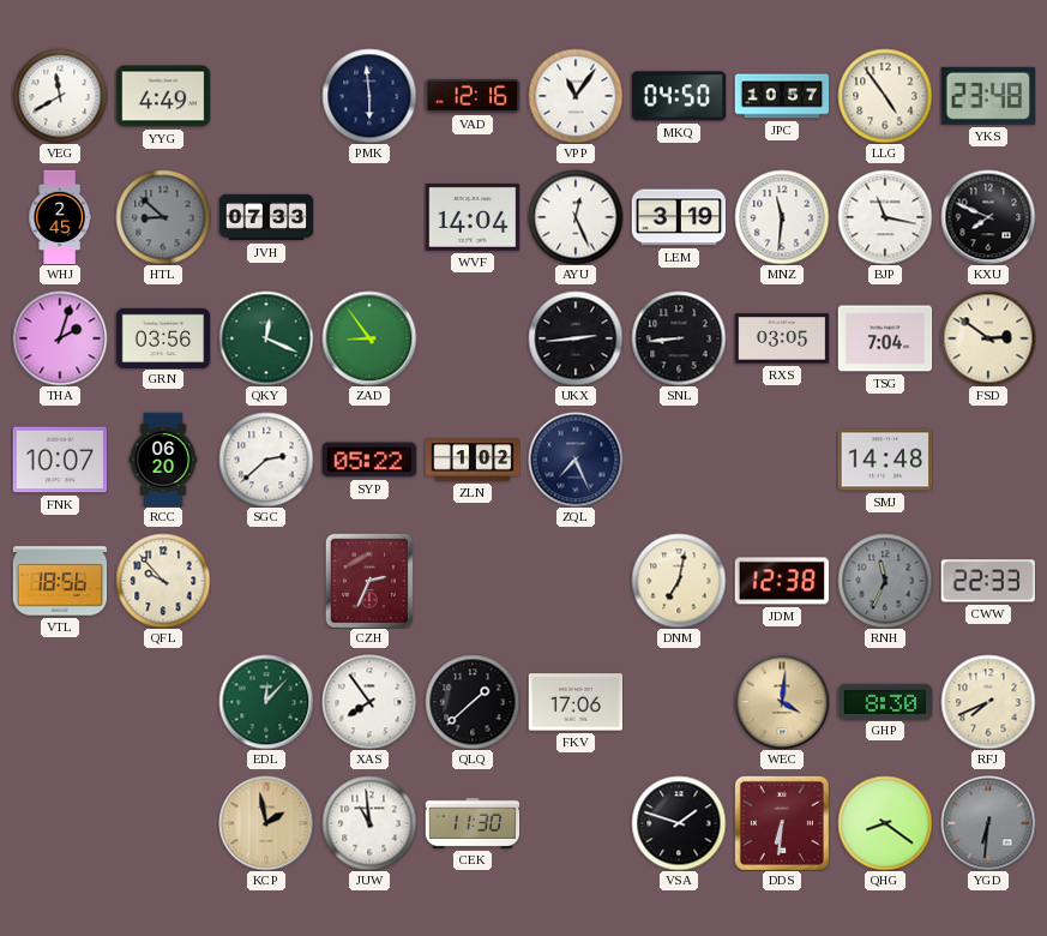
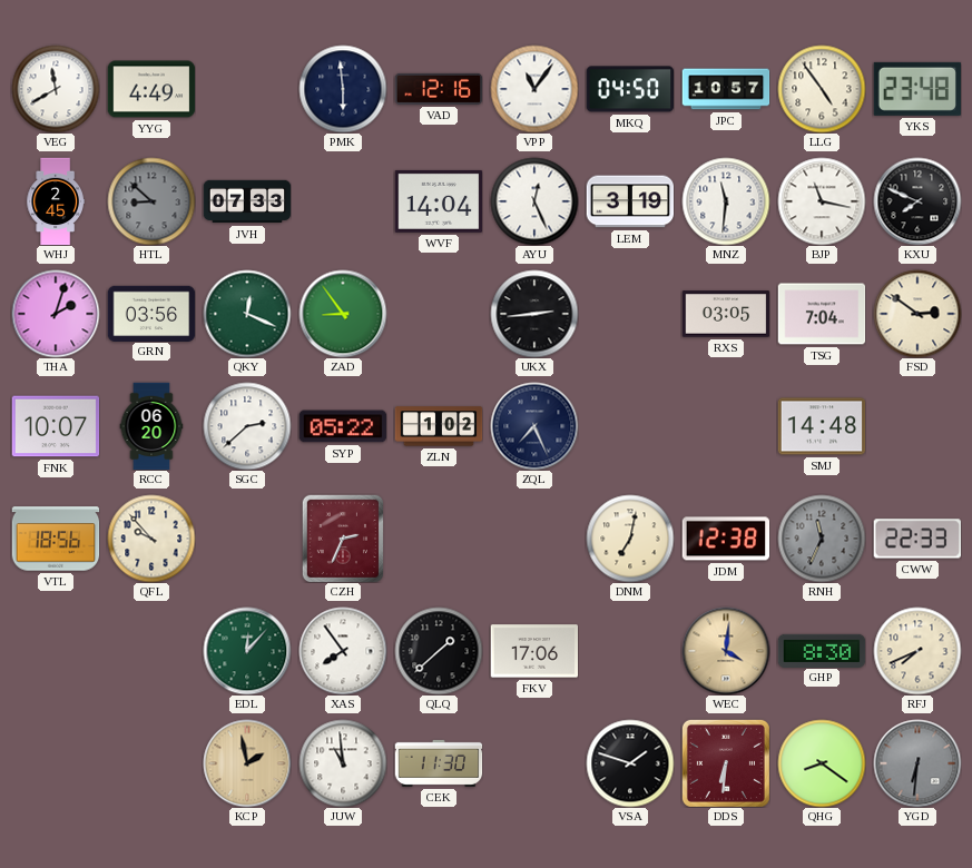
SNL: 8:44 -> none
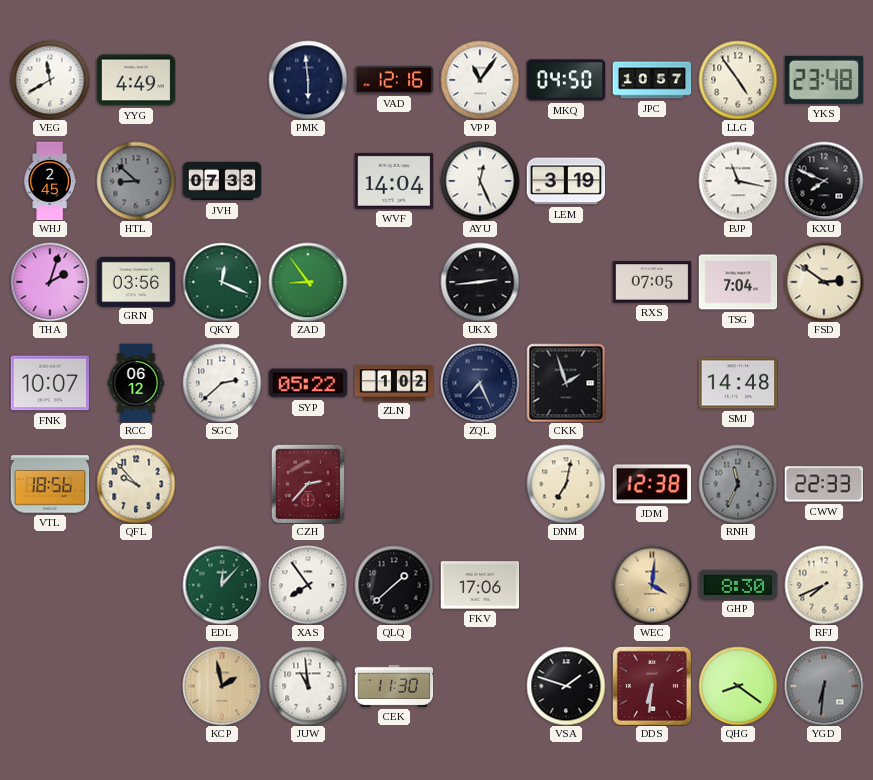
MNZ: 11:31 -> none
RXS: 03:05 -> 07:05
RCC: 06:20 -> 06:12
CKK: none -> 1:57
CZH: 2:34 -> 2:37
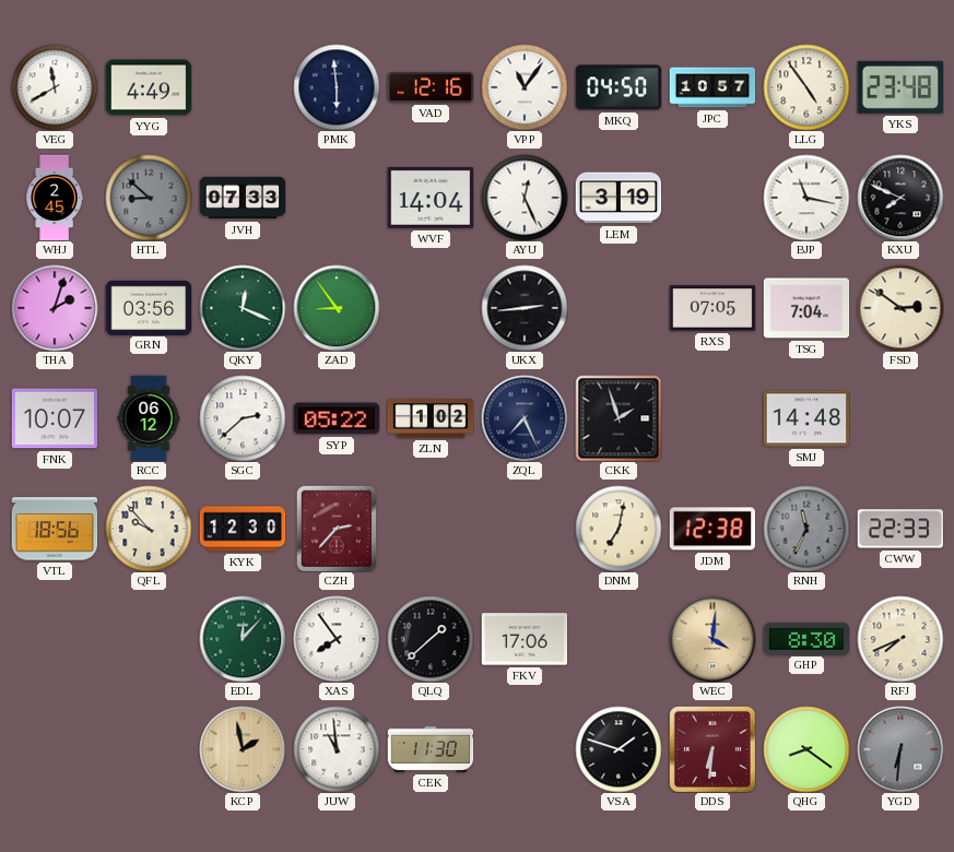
KYK: none -> 12:30
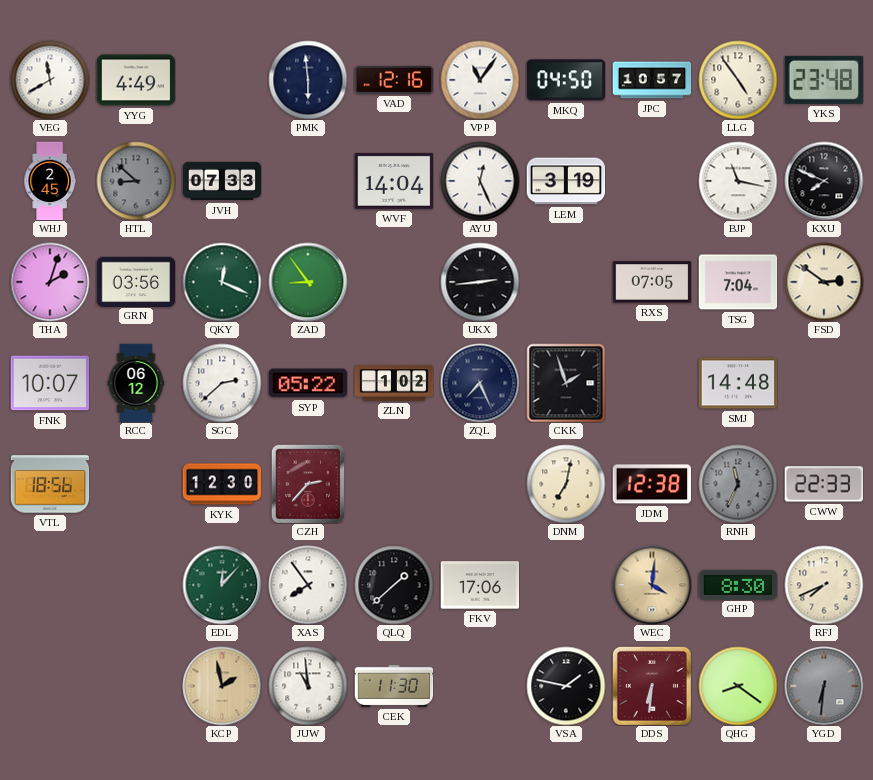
QFL: 9:53 -> none
VSA: 1:48 -> 1:47
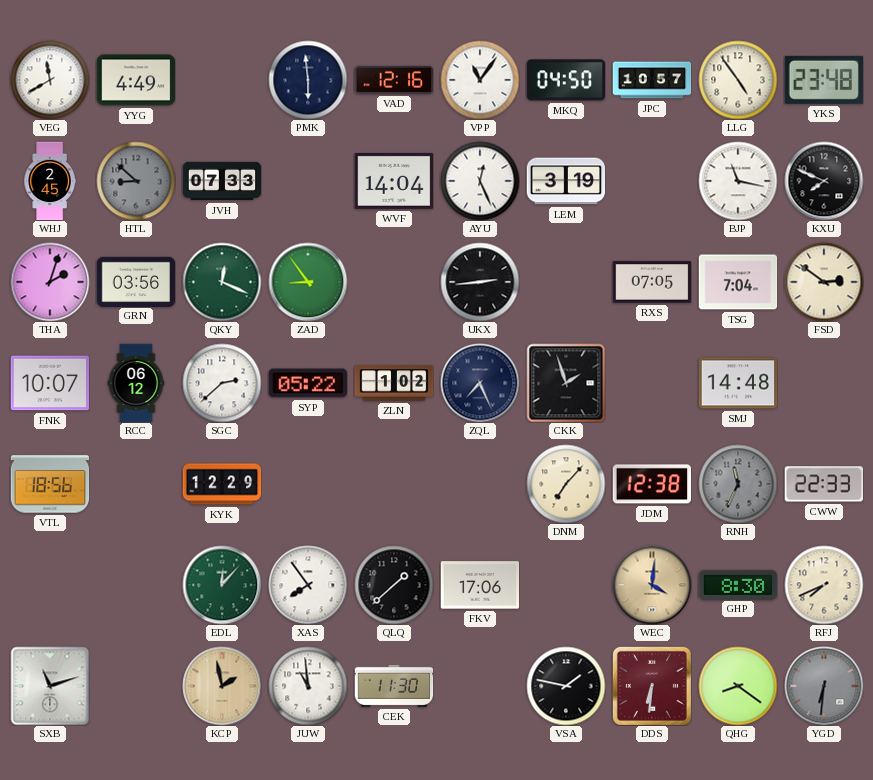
KYK: 12:30 -> 12:29
CZH: 2:37 -> none
DNM: 7:02 -> 7:07
SXB: none -> 11:12
